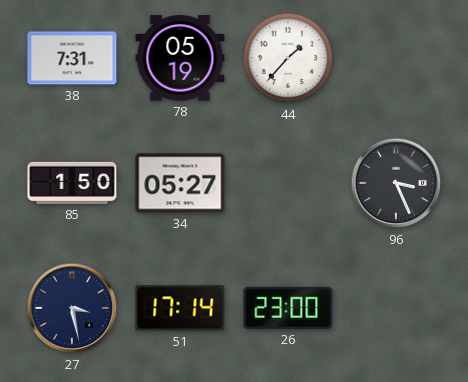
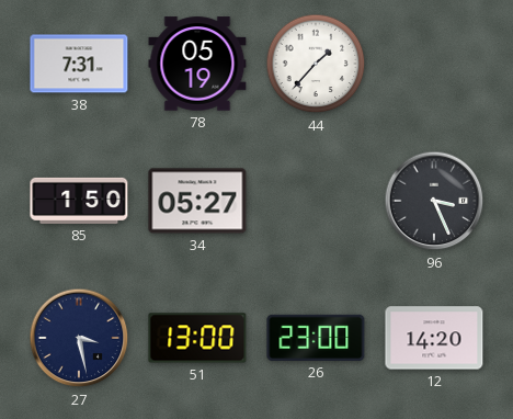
51: 17:14 -> 13:00
12: none -> 14:20
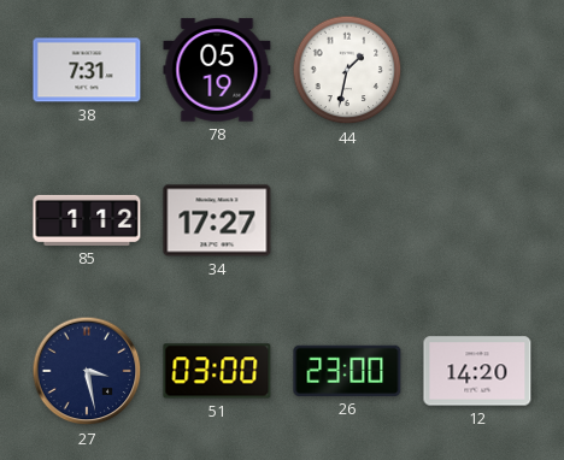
44: 1:37 -> 1:32
85: 1:50 -> 1:12
34: 05:27 -> 17:27
96: 3:26 -> none
51: 13:00 -> 03:00
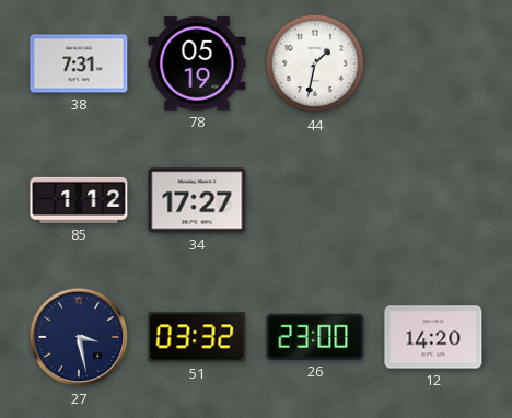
51: 03:00 -> 03:32
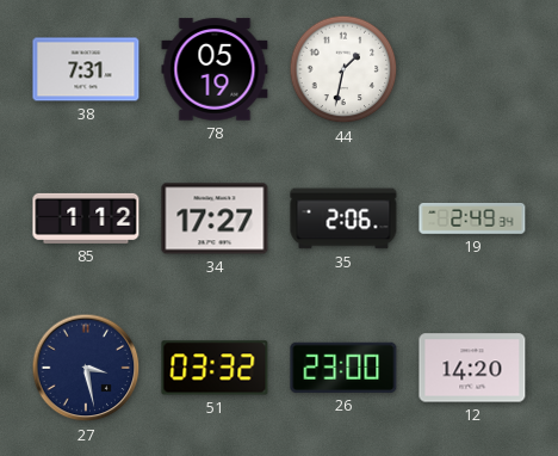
35: none -> 2:06
19: none -> 2:49
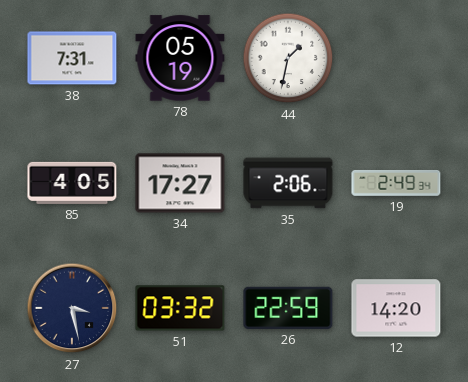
85: 1:12 -> 4:05
26: 23:00 -> 22:59
